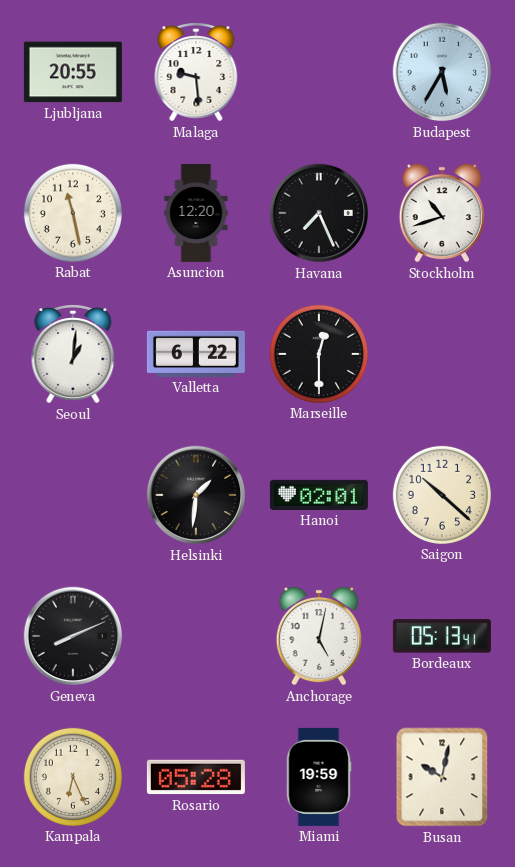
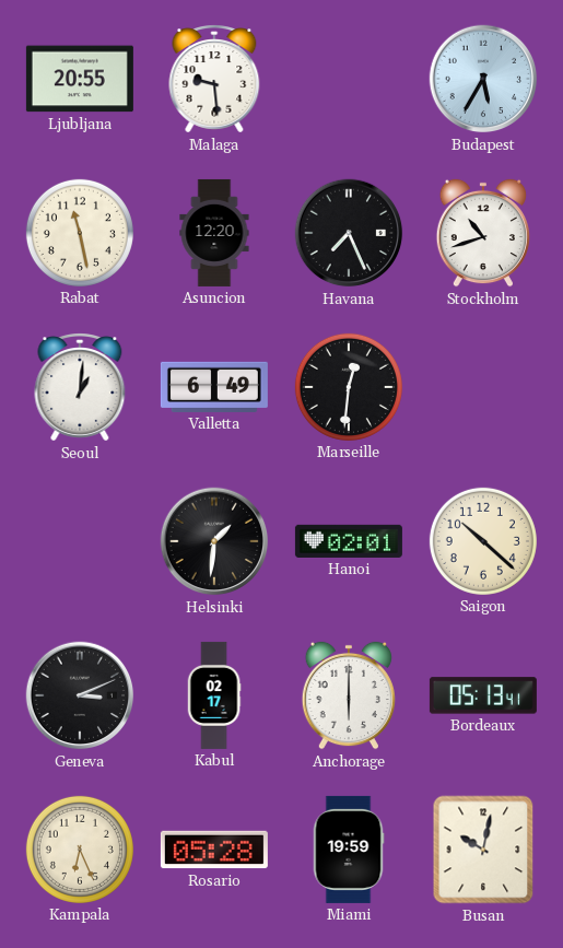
Valletta: 6:22 -> 6:49
Marseille: 12:30 -> 12:31
Geneva: 8:11 -> 3:11
Kabul: none -> 02:17
Anchorage: 5:02 -> 6:00
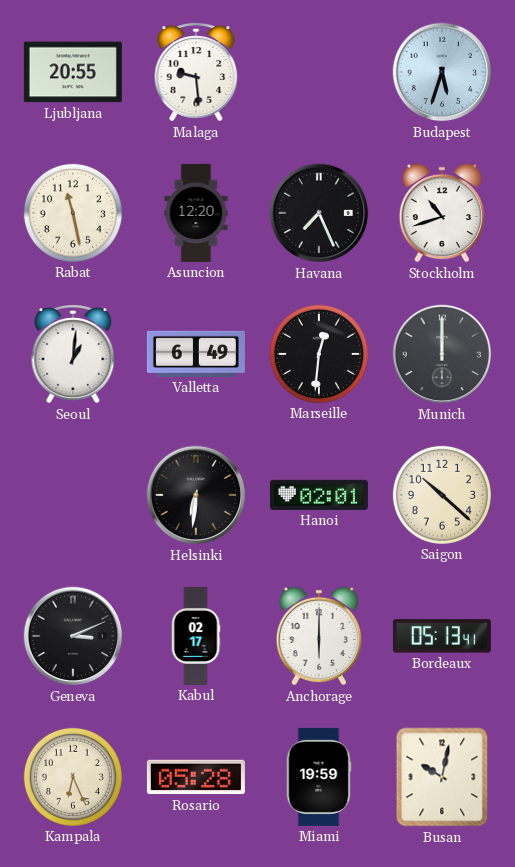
Budapest: 5:35 -> 5:33
Munich: none -> 12:00
Helsinki: 1:31 -> 6:31
